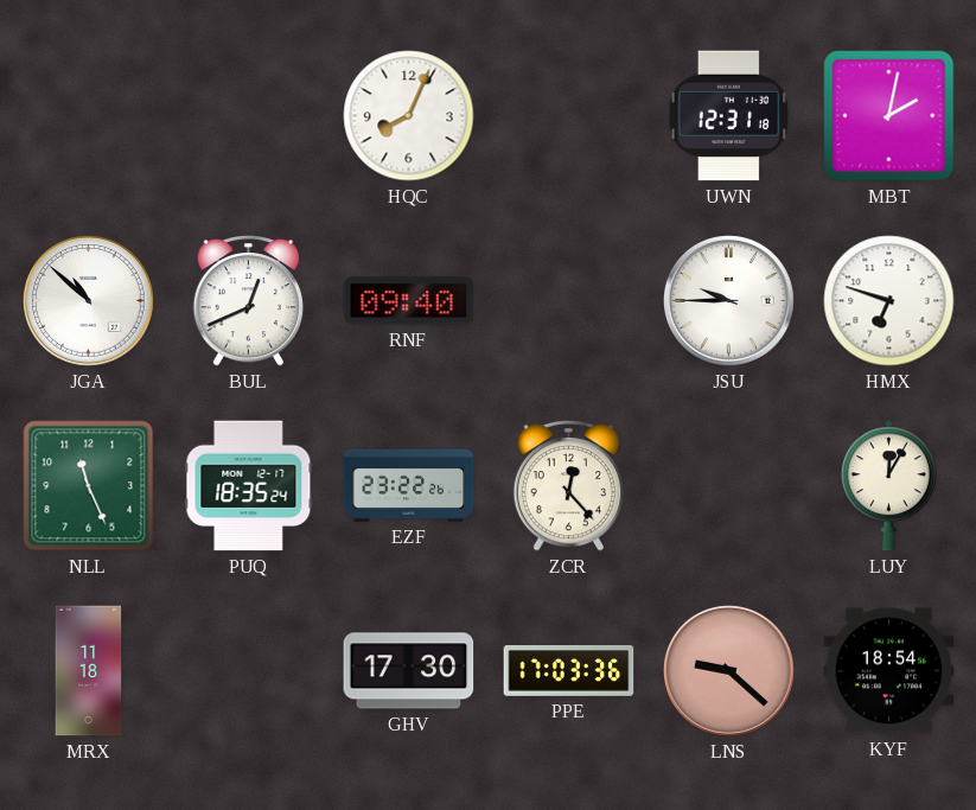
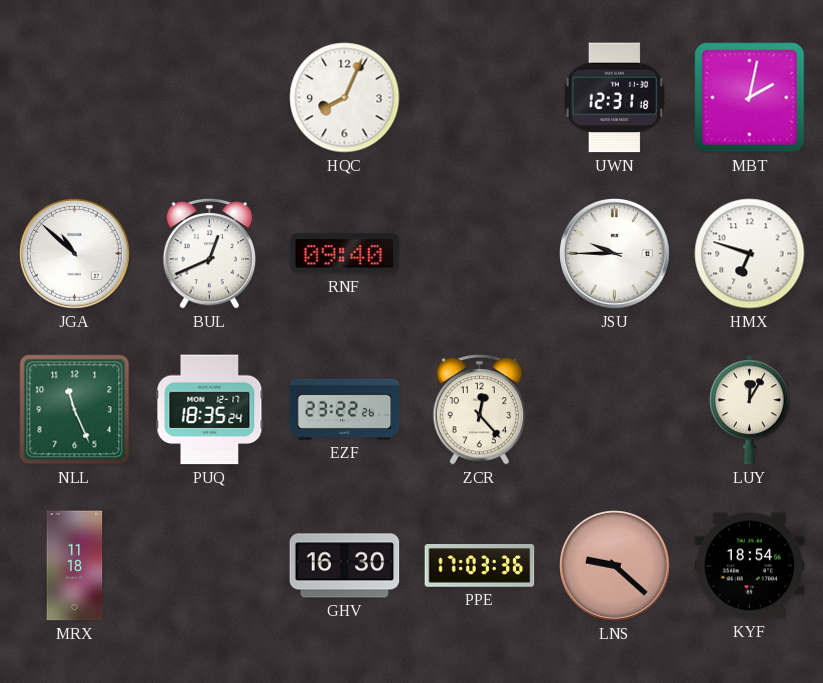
GHV: 17:30 -> 16:30
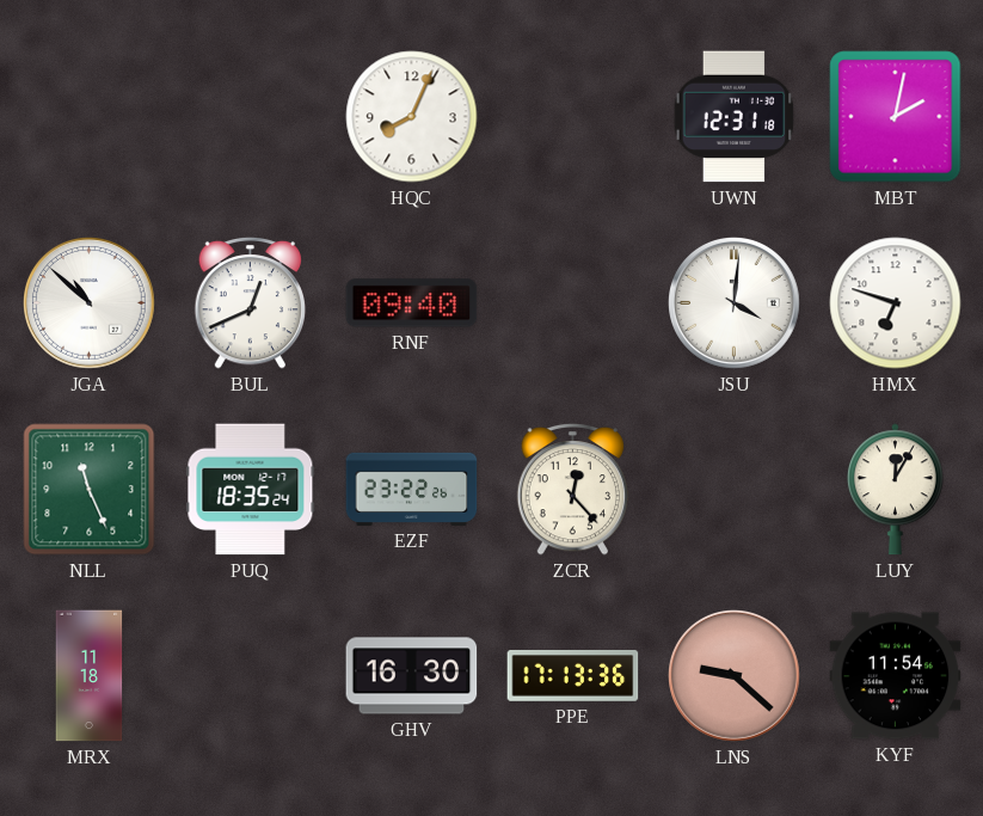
JSU: 9:45 -> 4:01
PPE: 17:03 -> 17:13
KYF: 18:54 -> 11:54
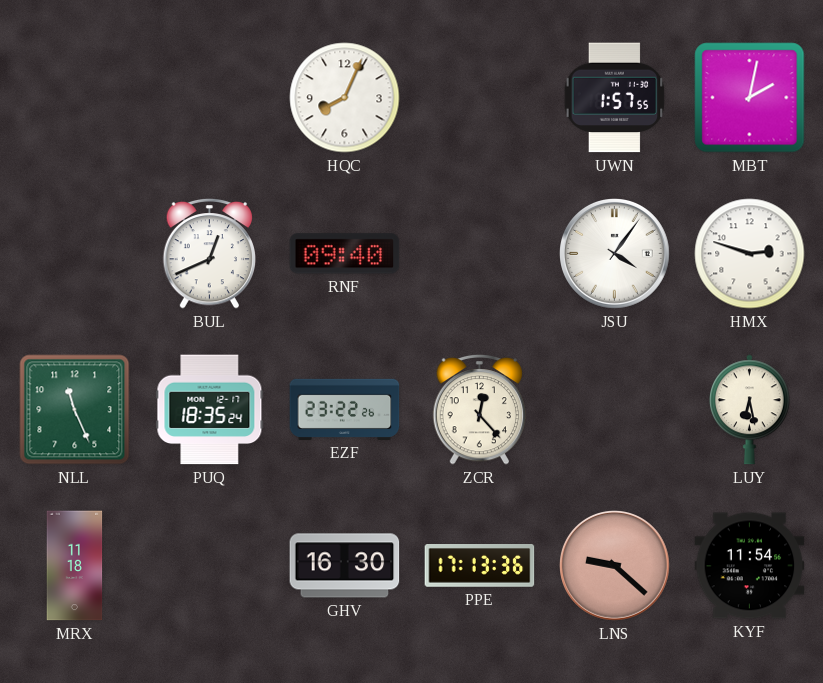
UWN: 12:31 -> 1:57
JGA: 10:52 -> none
JSU: 4:01 -> 4:06
HMX: 6:48 -> 2:48
LUY: 12:05 -> 6:28
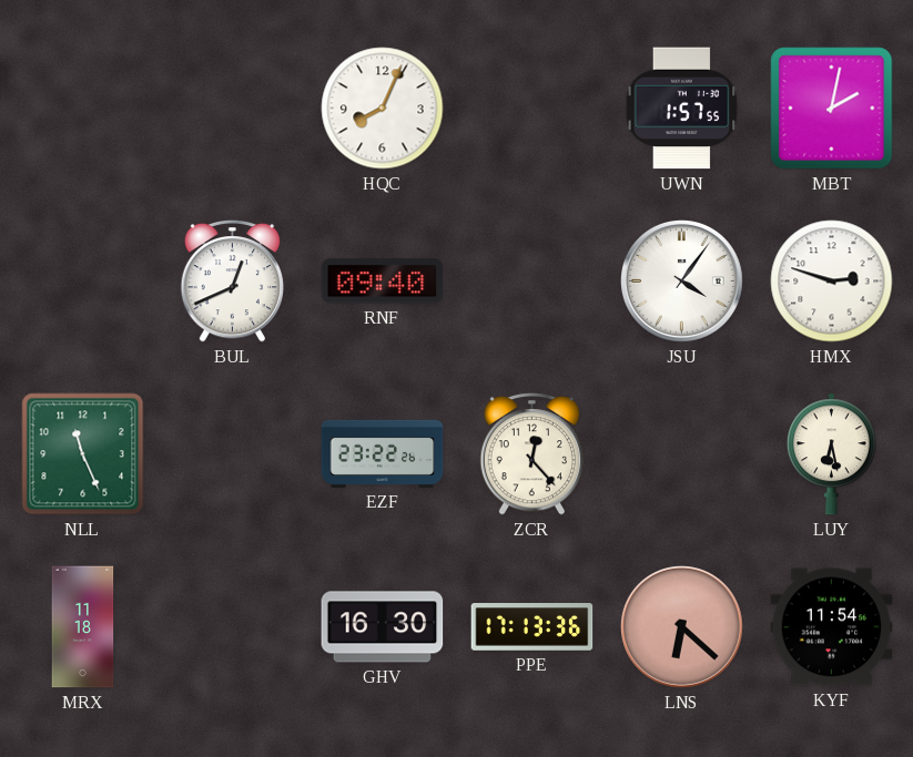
PUQ: 18:35 -> none
LNS: 9:22 -> 6:22
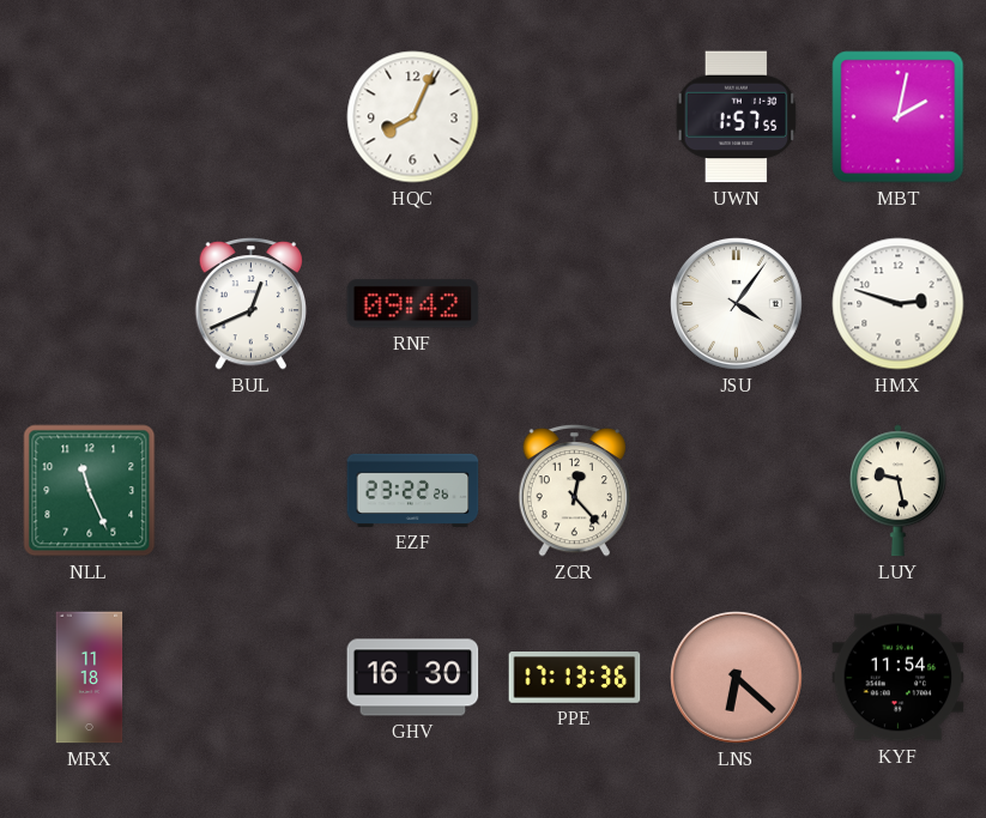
RNF: 09:40 -> 09:42
LUY: 6:28 -> 9:28
